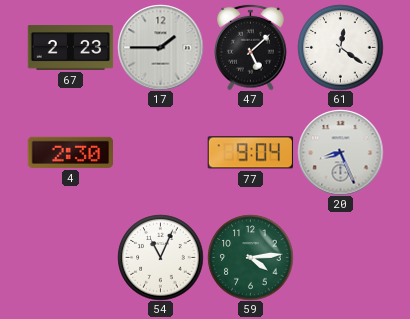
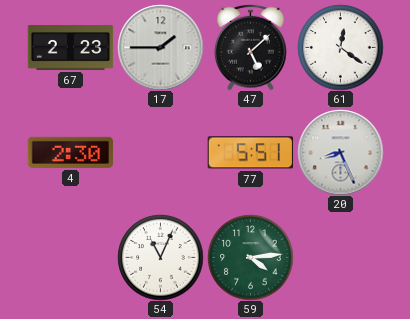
77: 9:04 -> 5:51
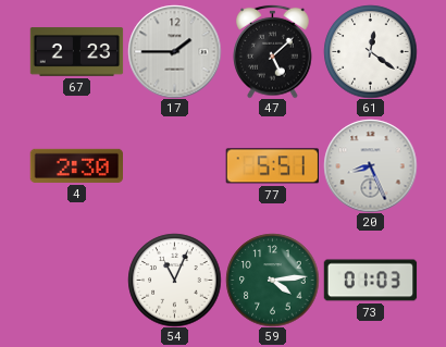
73: none -> 01:03
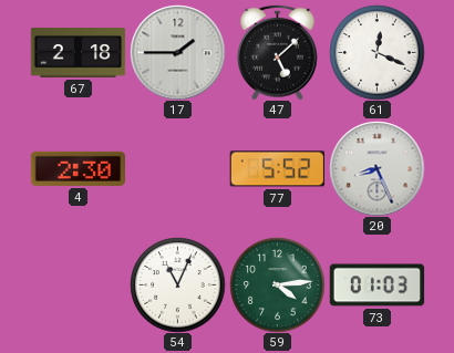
67: 2:23 -> 2:18
61: 12:21 -> 12:19
77: 5:51 -> 5:52
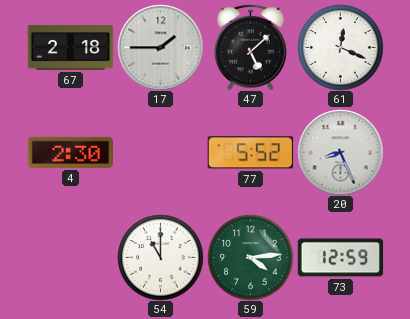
54: 11:04 -> 11:00
73: 01:03 -> 12:59
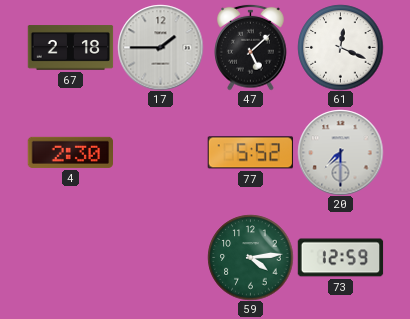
20: 8:26 -> 7:30
54: 11:00 -> none
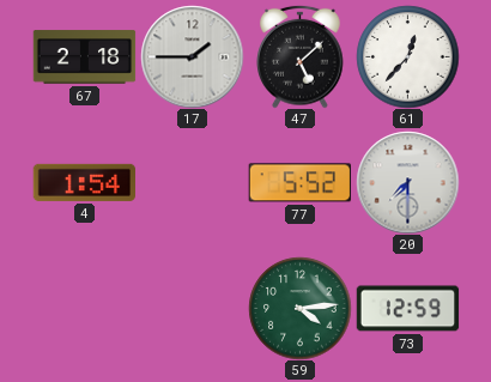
61: 12:19 -> 12:37
4: 2:30 -> 1:54
